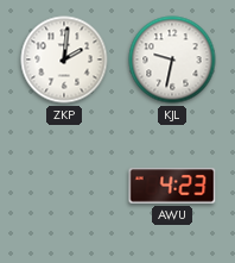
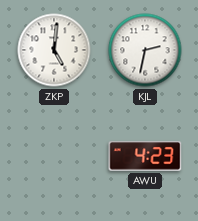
ZKP: 2:01 -> 5:01
KJL: 9:32 -> 2:32
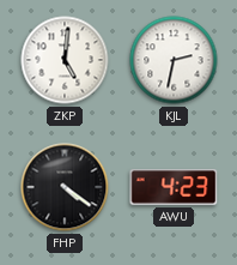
FHP: none -> 4:21
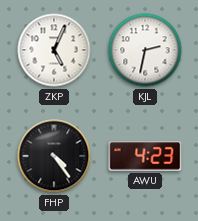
ZKP: 5:01 -> 5:04
FHP: 4:21 -> 4:24
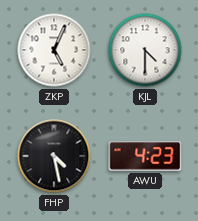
KJL: 2:32 -> 4:30
FHP: 4:24 -> 4:28
